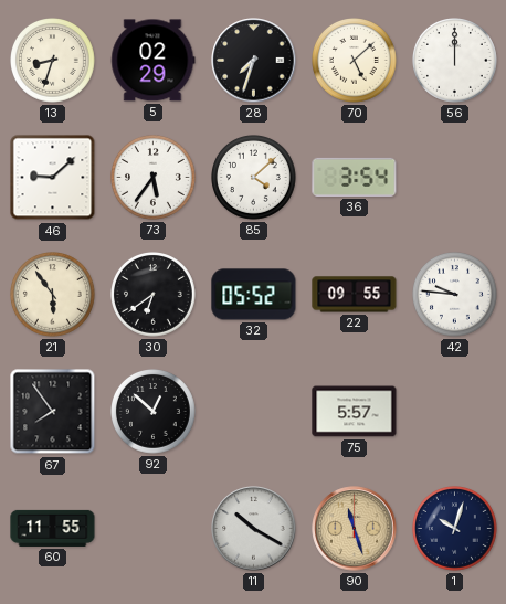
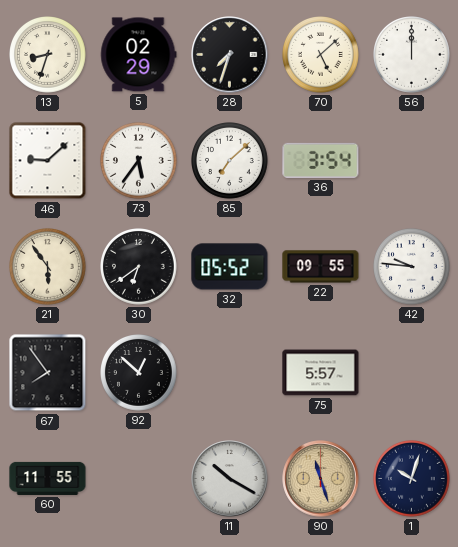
85: 4:08 -> 7:08
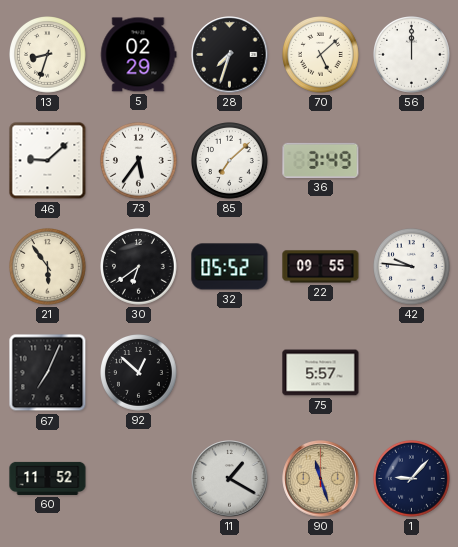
36: 3:54 -> 3:49
67: 7:54 -> 7:04
60: 11:55 -> 11:52
11: 10:20 -> 1:20
1: 10:03 -> 9:07
